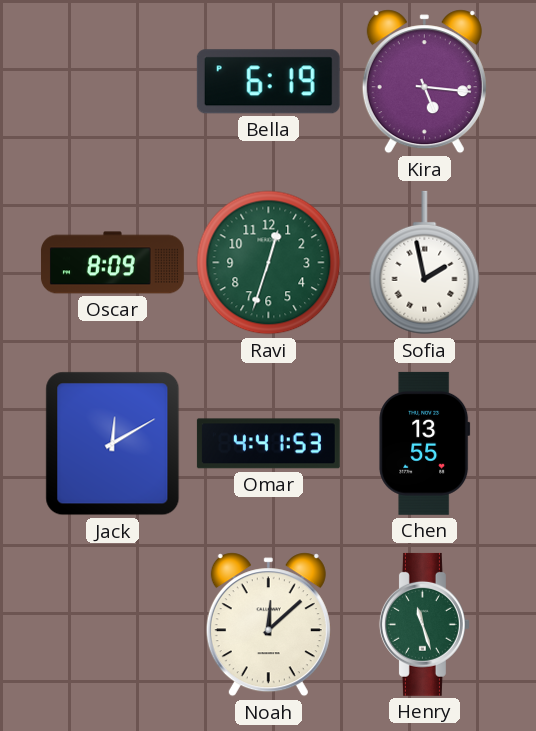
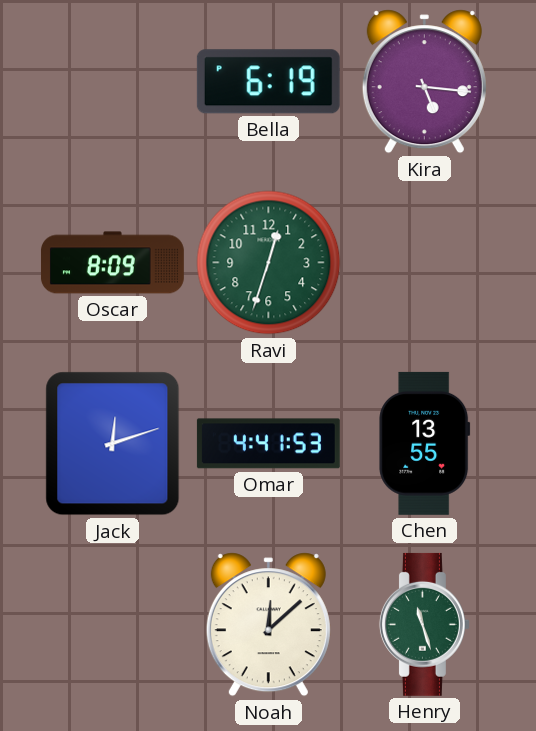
Sofia: 1:58 -> none
Jack: 12:10 -> 12:12
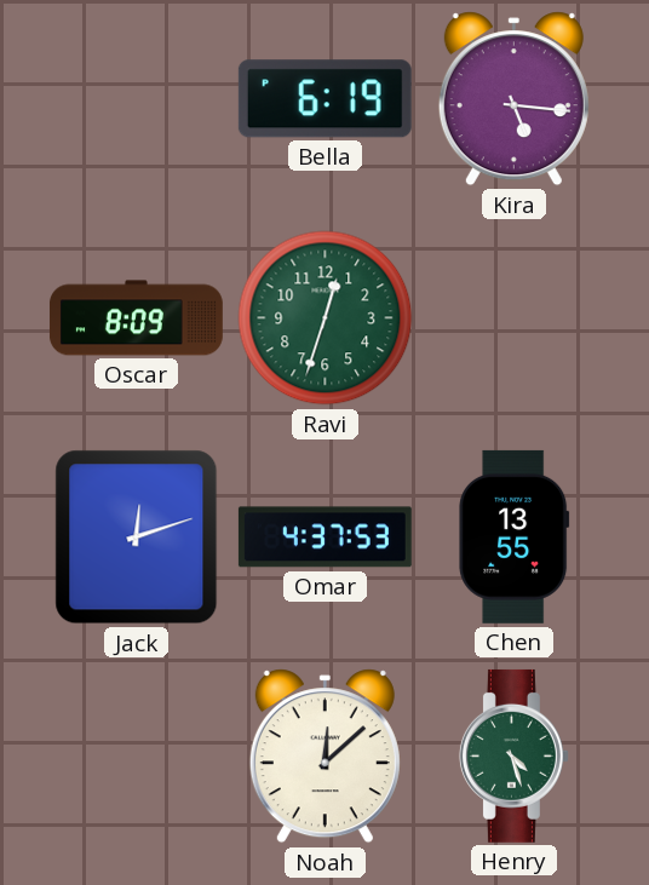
Omar: 4:41 -> 4:37
Henry: 11:27 -> 4:27
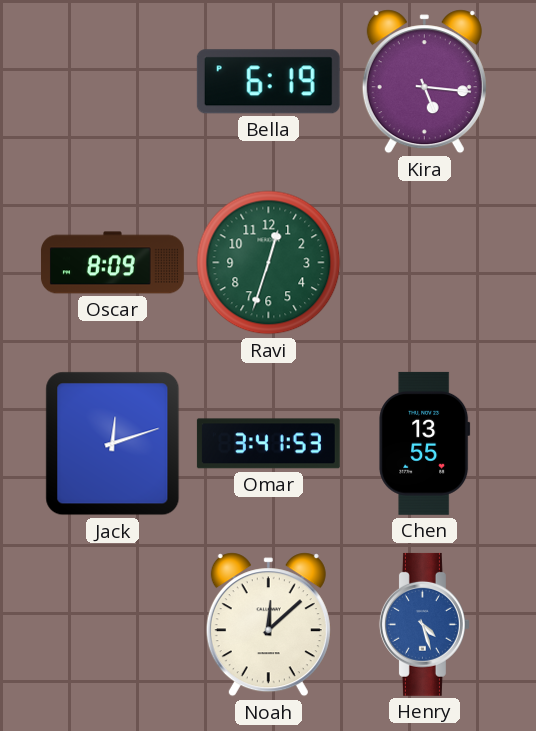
Omar: 4:37 -> 3:41
Henry dial: green -> blue
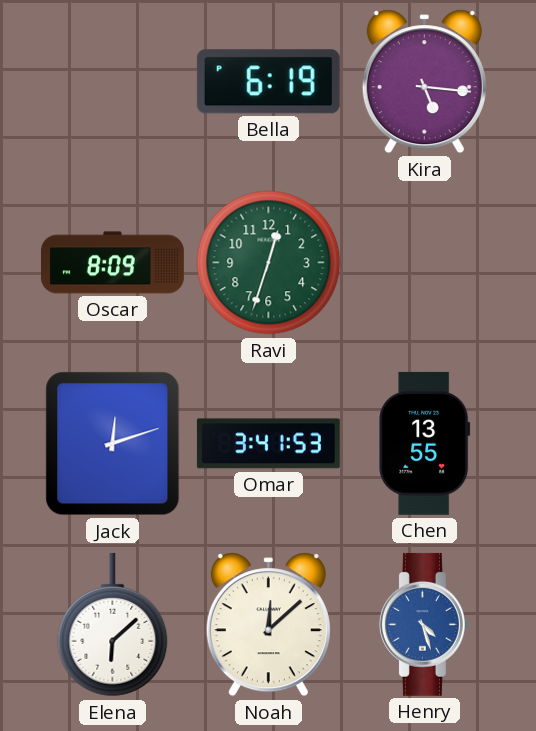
Elena: none -> 6:08
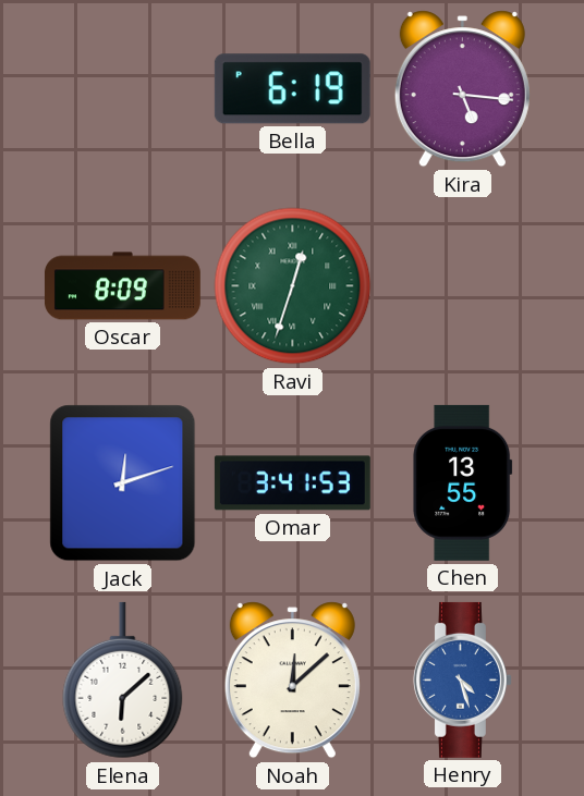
Ravi numerals: Arabic -> Roman
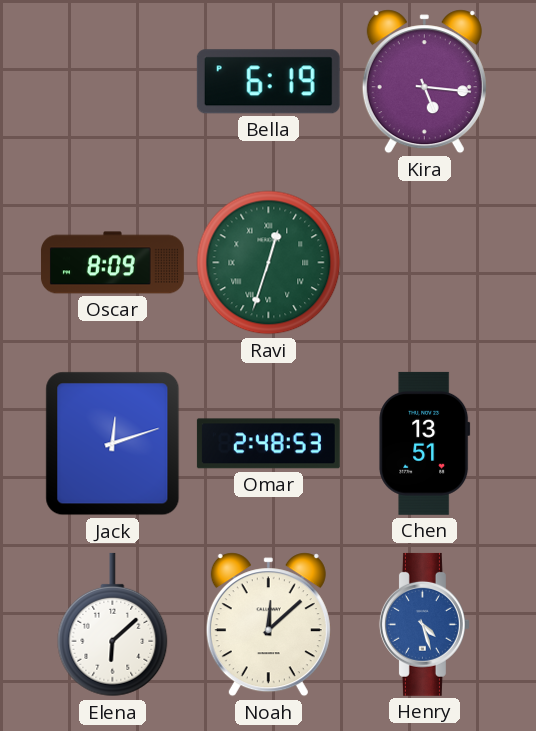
Omar: 3:41 -> 2:48
Chen: 13:55 -> 13:51
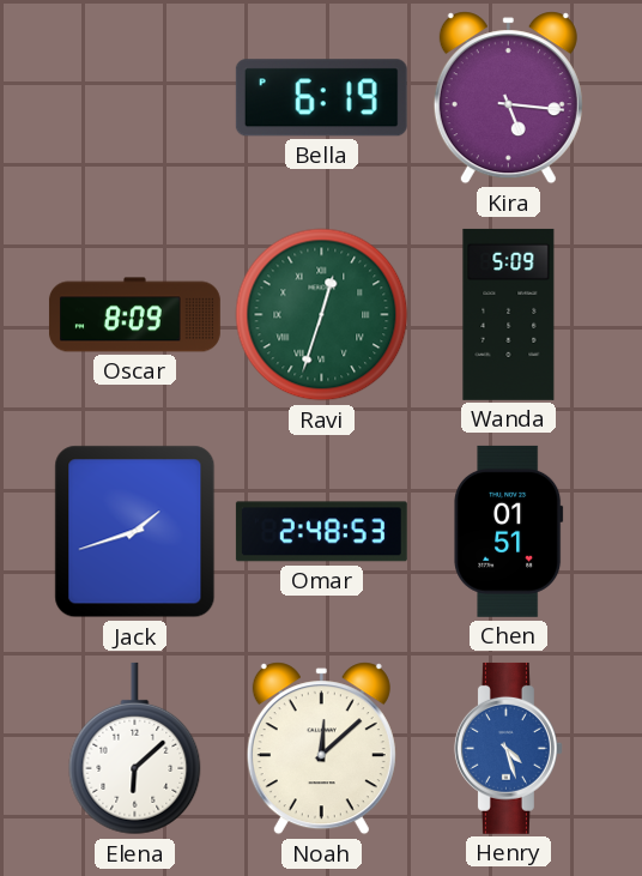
Wanda: none -> 5:09
Jack: 12:12 -> 1:42
Chen: 13:51 -> 01:51
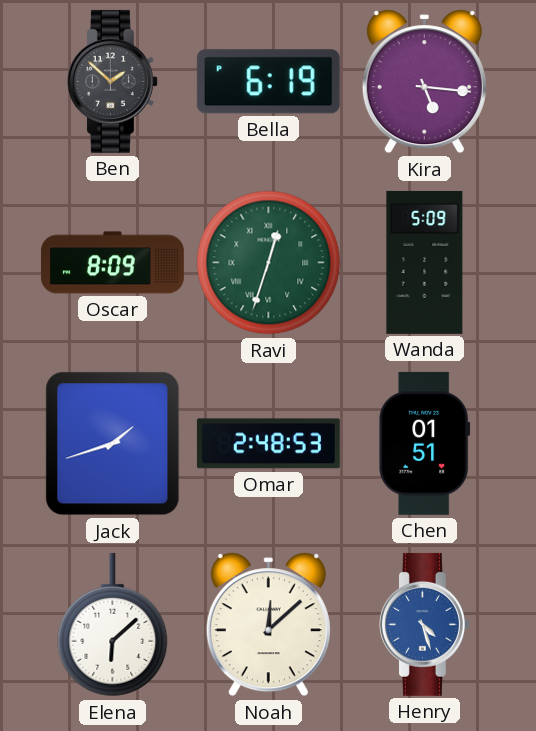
Ben: none -> 1:52
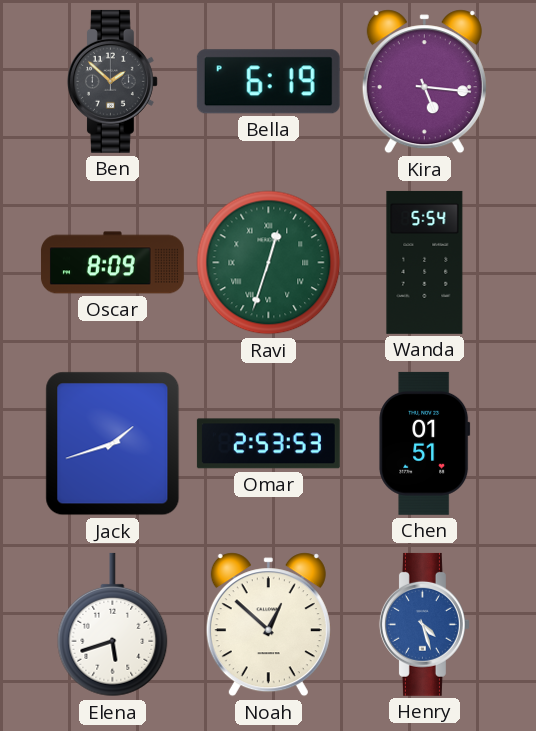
Wanda: 5:09 -> 5:54
Omar: 2:48 -> 2:53
Elena: 6:08 -> 5:42
Noah: 12:08 -> 12:52
